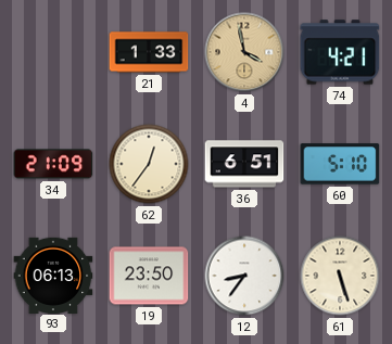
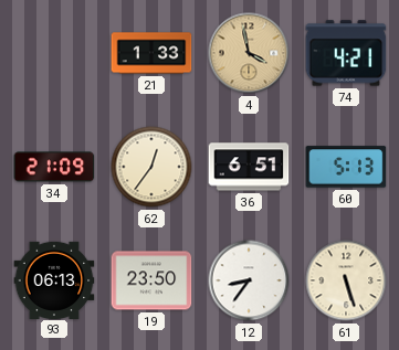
60: 5:10 -> 5:13
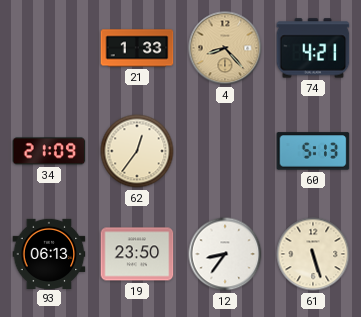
4: 3:58 -> 8:23
36: 6:51 -> none
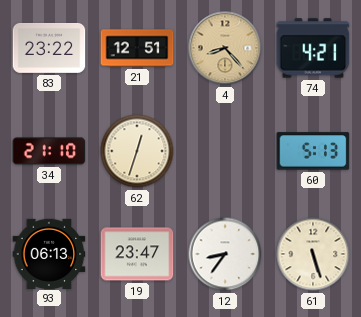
83: none -> 23:22
21: 1:33 -> 12:51
34: 21:09 -> 21:10
62: 12:36 -> 12:33
19: 23:50 -> 23:47
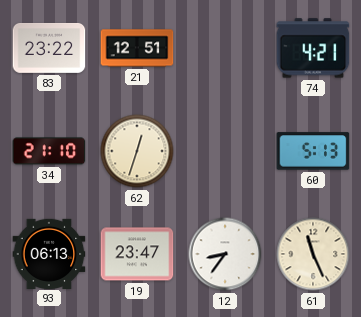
4: 8:23 -> none
61: 5:27 -> 11:26
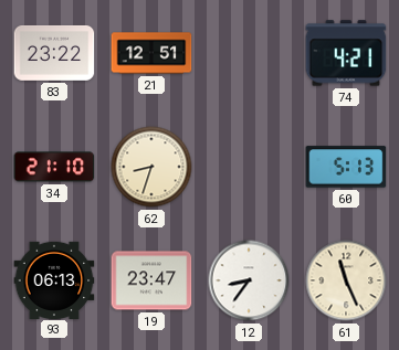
62: 12:33 -> 8:33
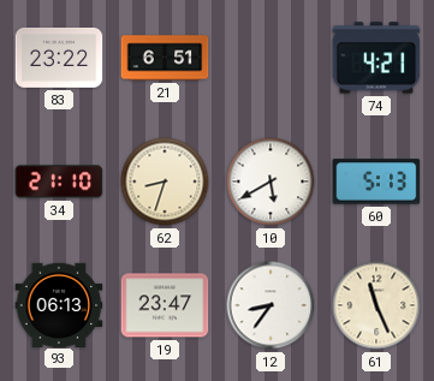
21: 12:51 -> 6:51
10: none -> 5:40
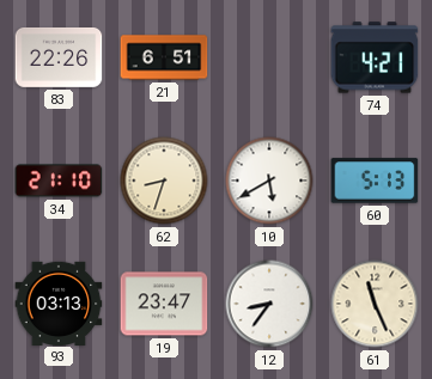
83: 23:22 -> 22:26
93: 06:13 -> 03:13
